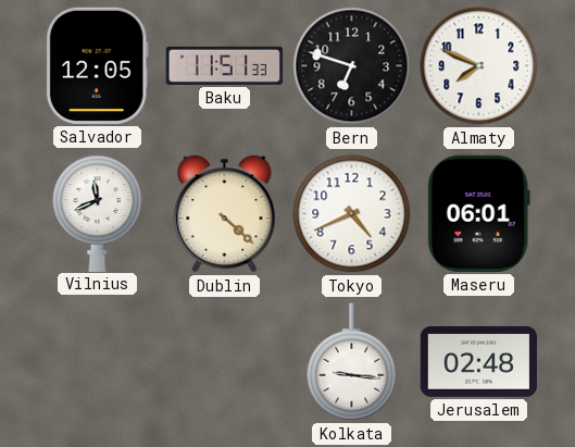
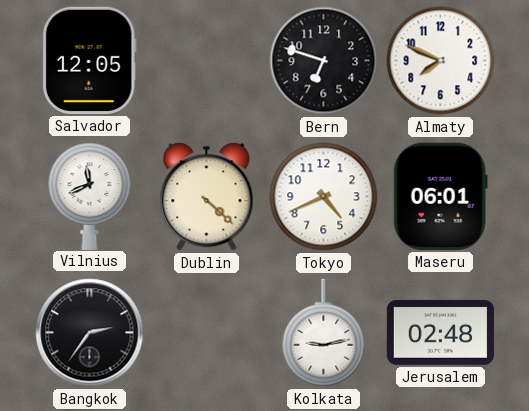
Baku: 11:51 -> none
Bangkok: none -> 2:36
Kolkata: 9:16 -> 9:13
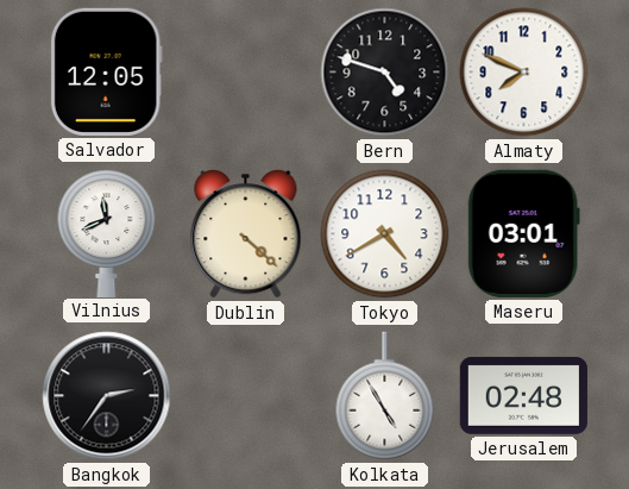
Bern: 6:48 -> 4:48
Tokyo: 4:41 -> 4:40
Maseru: 06:01 -> 03:01
Kolkata: 9:13 -> 4:55
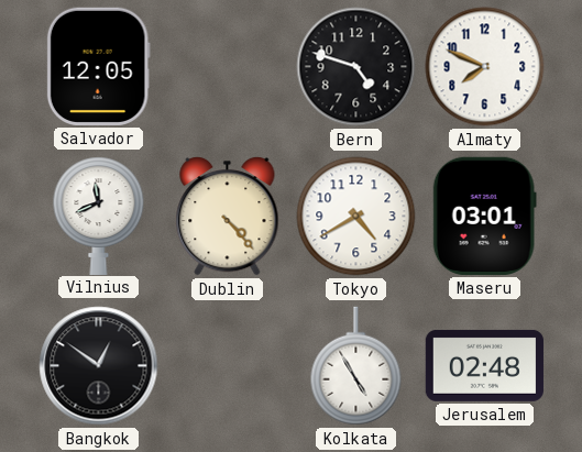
Dublin: 4:22 -> 4:23
Bangkok: 2:36 -> 12:51
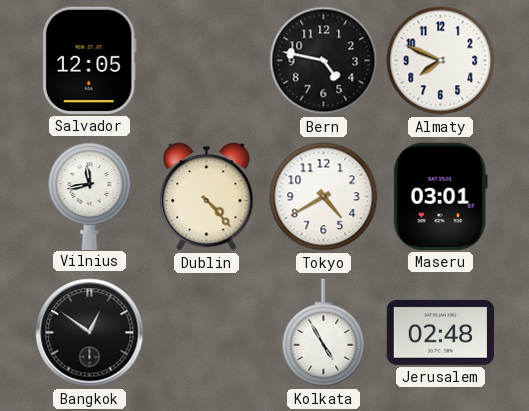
Bern: 4:48 -> 4:47
Vilnius: 11:41 -> 11:43
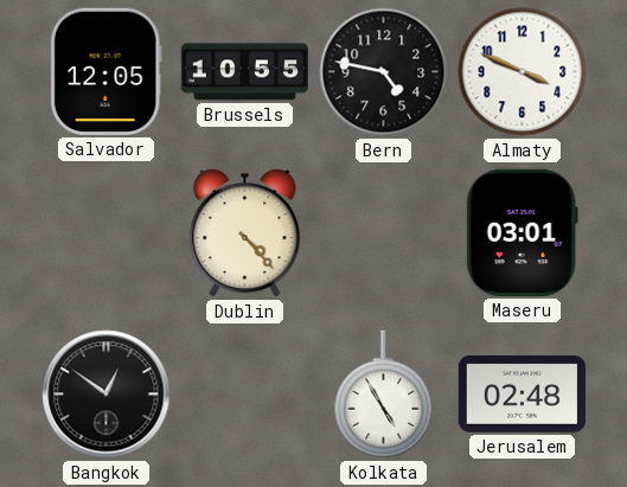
Brussels: none -> 10:55
Almaty: 7:49 -> 3:49
Vilnius: 11:43 -> none
Tokyo: 4:40 -> none
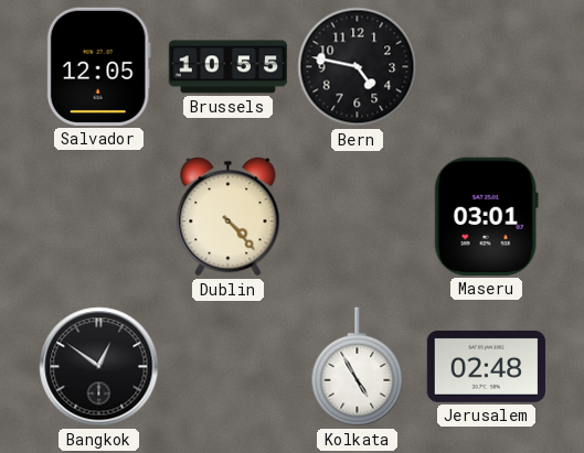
Almaty: 3:49 -> none
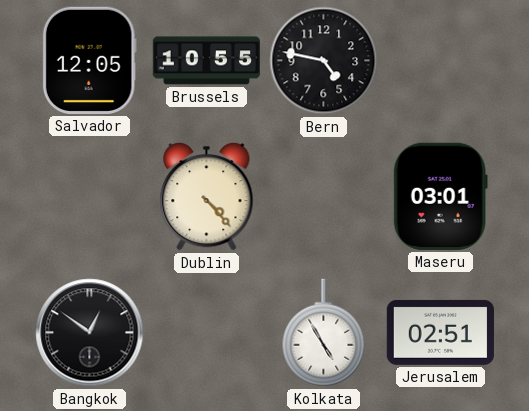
Jerusalem: 02:48 -> 02:51
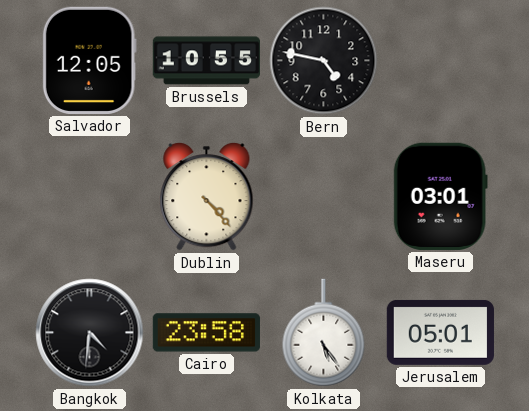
Bangkok: 12:51 -> 4:31
Cairo: none -> 23:58
Kolkata: 4:55 -> 5:24
Jerusalem: 02:51 -> 05:01
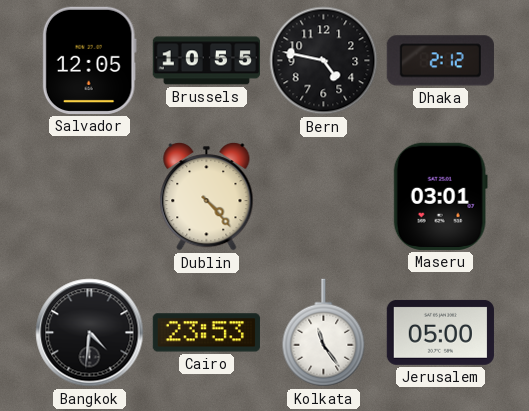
Dhaka: none -> 2:12
Cairo: 23:58 -> 23:53
Kolkata: 5:24 -> 11:24
Jerusalem: 05:01 -> 05:00
